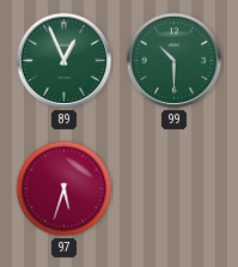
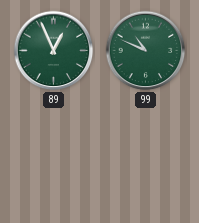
99: 10:30 -> 10:49
97: 5:33 -> none
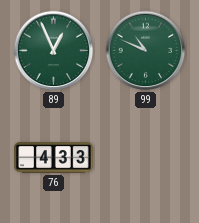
76: none -> 4:33
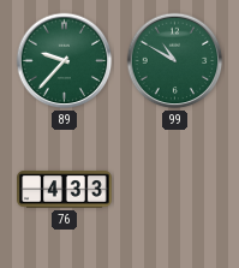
89: 12:56 -> 9:37
99: 10:49 -> 10:50
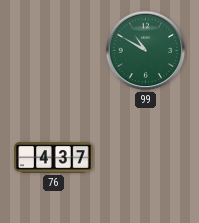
89: 9:37 -> none
76: 4:33 -> 4:37
